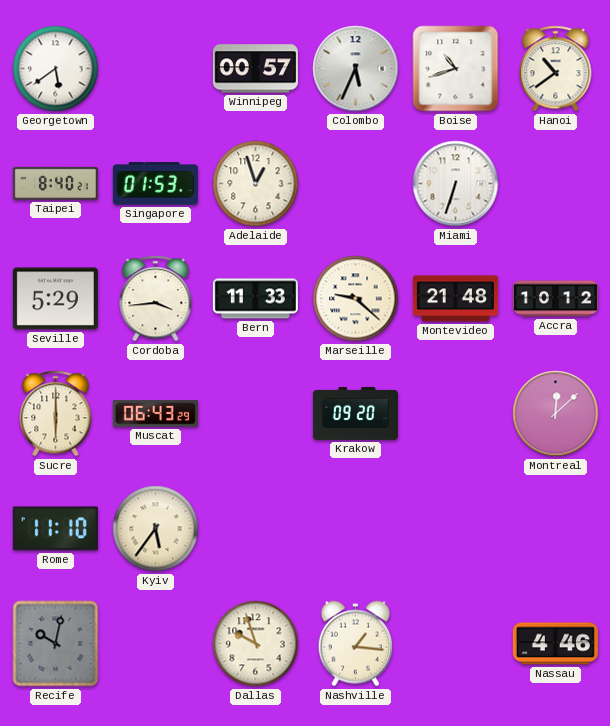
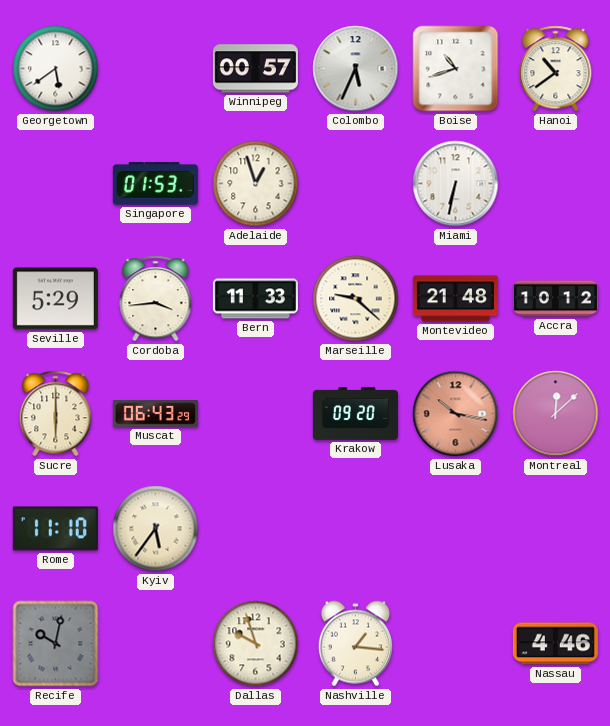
Taipei: 8:40 -> none
Miami: 6:33 -> 6:32
Lusaka: none -> 10:17
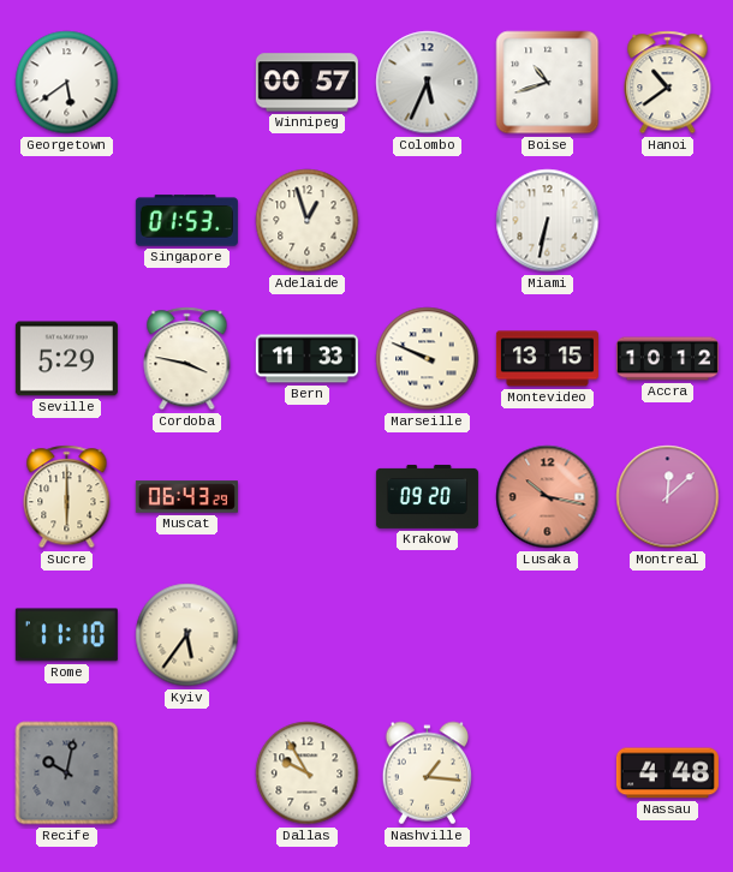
Cordoba: 3:44 -> 3:47
Marseille: 9:22 -> 9:49
Montevideo: 21:48 -> 13:15
Dallas: 9:57 -> 9:55
Nassau: 4:46 -> 4:48
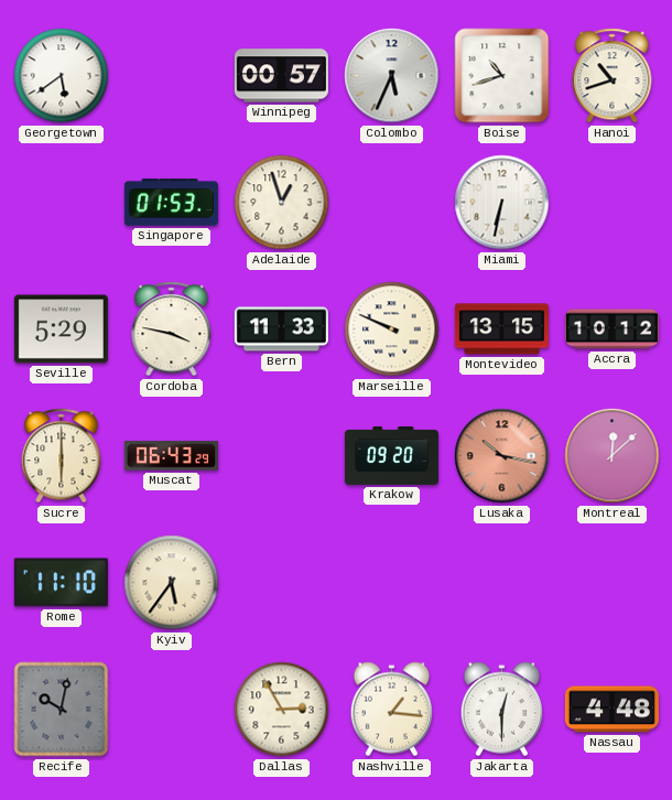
Hanoi: 10:39 -> 10:42
Dallas: 9:55 -> 2:55
Jakarta: none -> 12:30
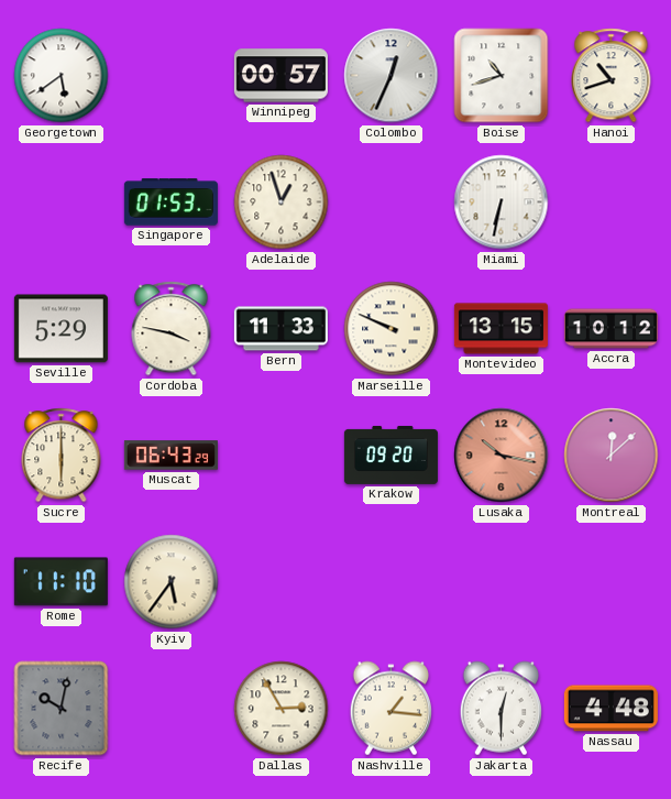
Colombo: 5:34 -> 12:34
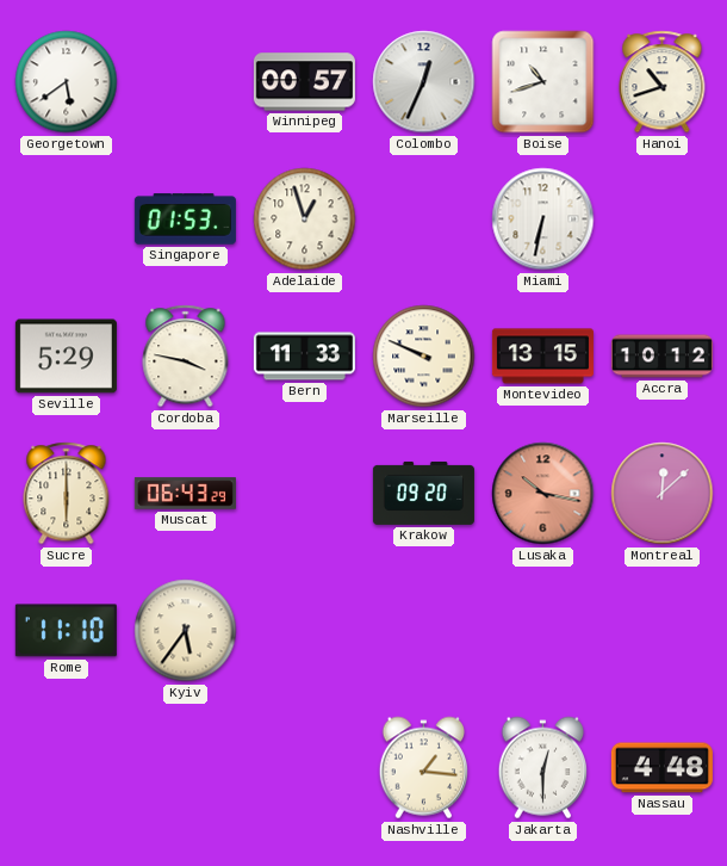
Recife: 10:02 -> none
Dallas: 2:55 -> none
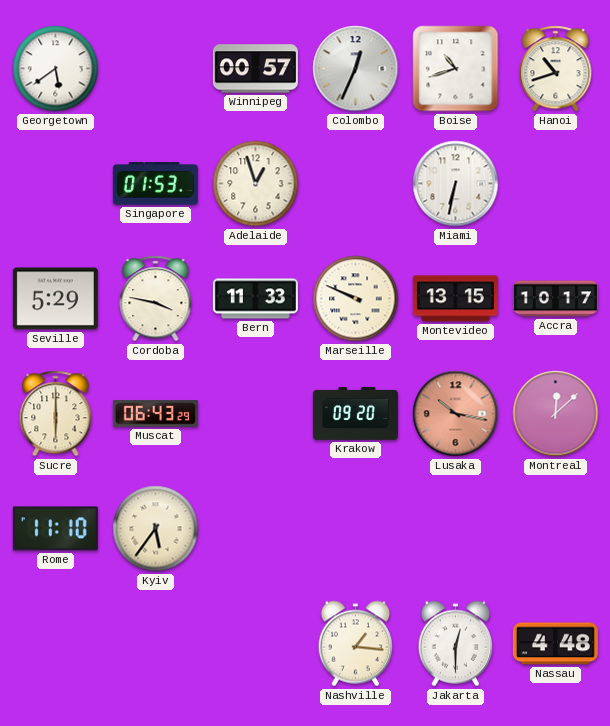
Accra: 10:12 -> 10:17
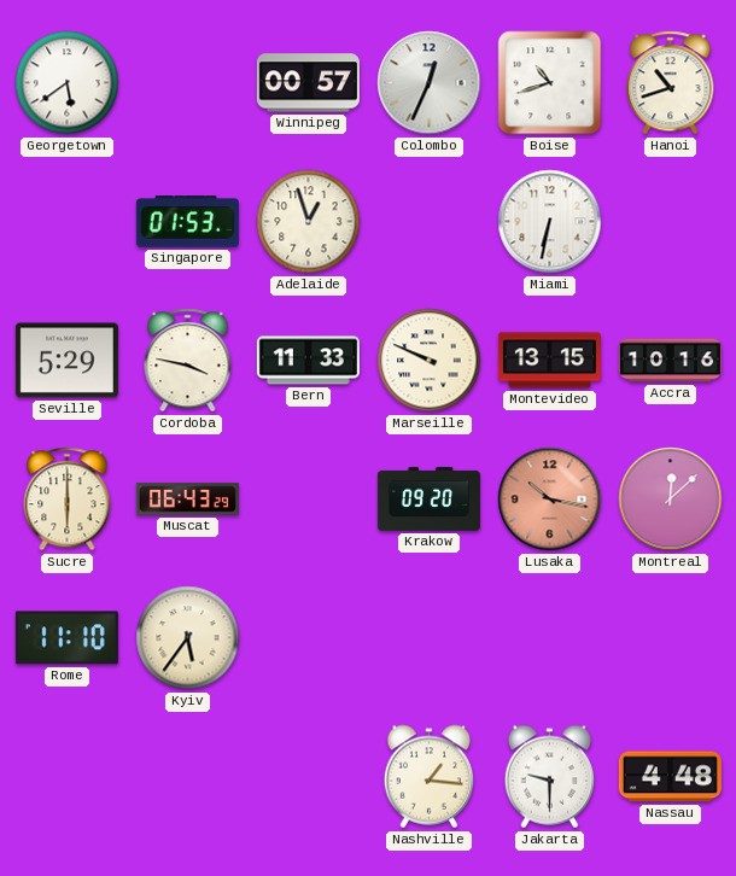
Accra: 10:17 -> 10:16
Jakarta: 12:30 -> 9:30
